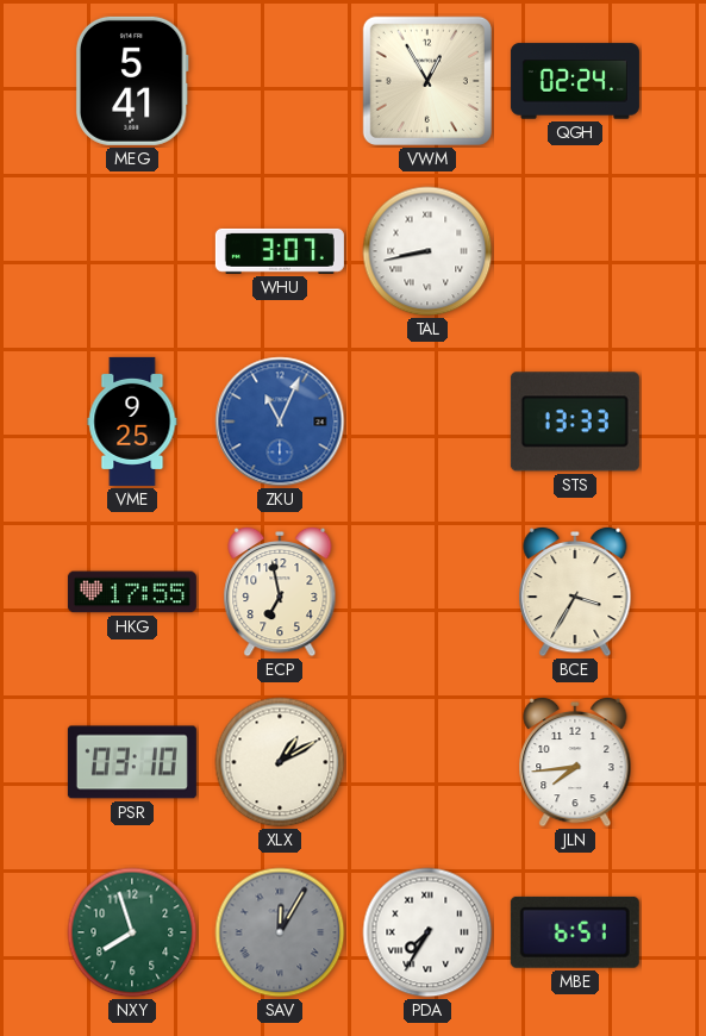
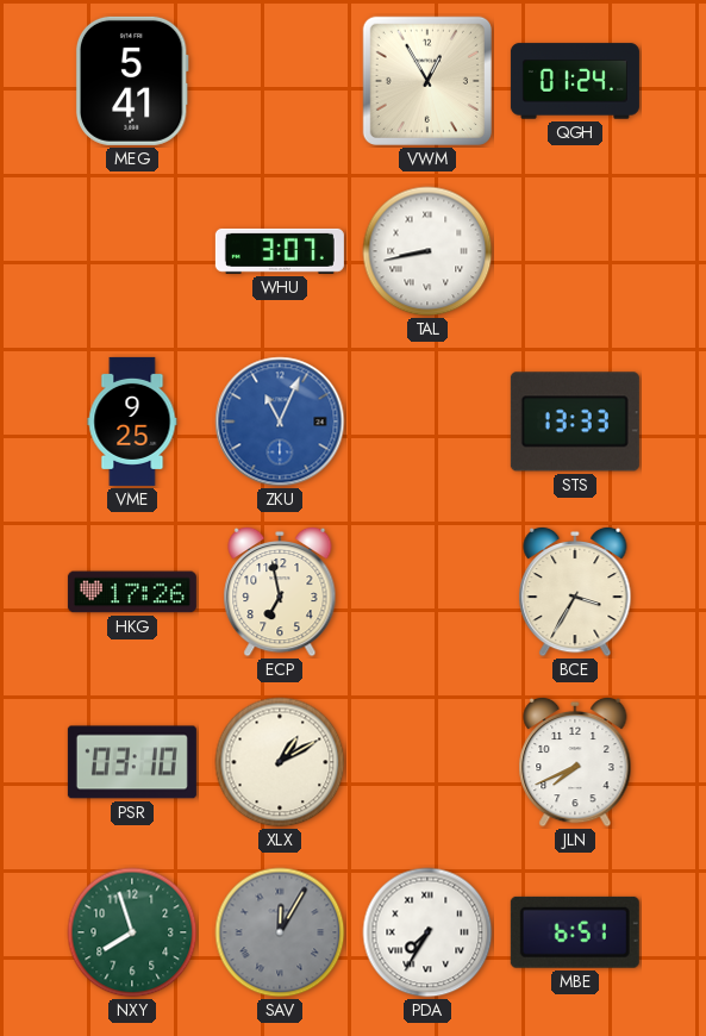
QGH: 02:24 -> 01:24
HKG: 17:55 -> 17:26
JLN: 7:44 -> 7:41
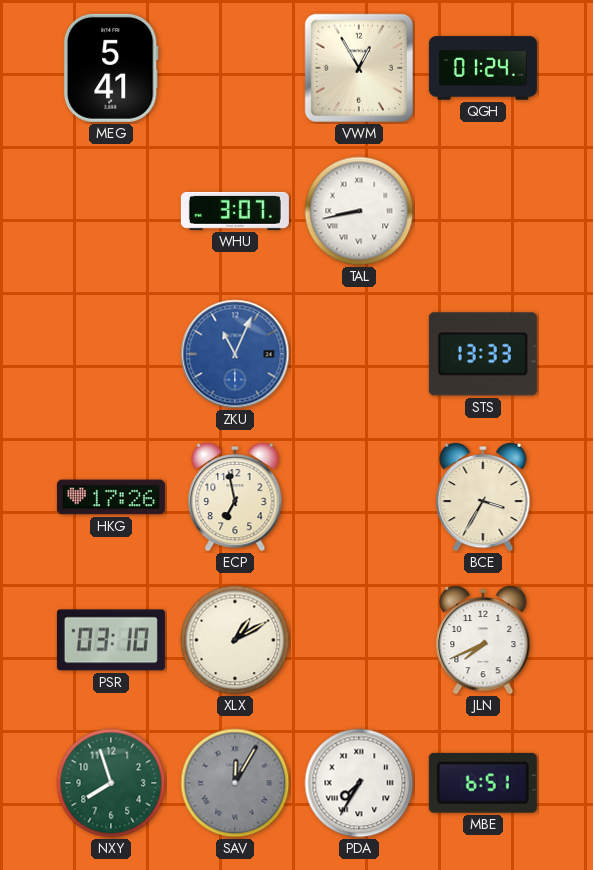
VME: 9:25 -> none
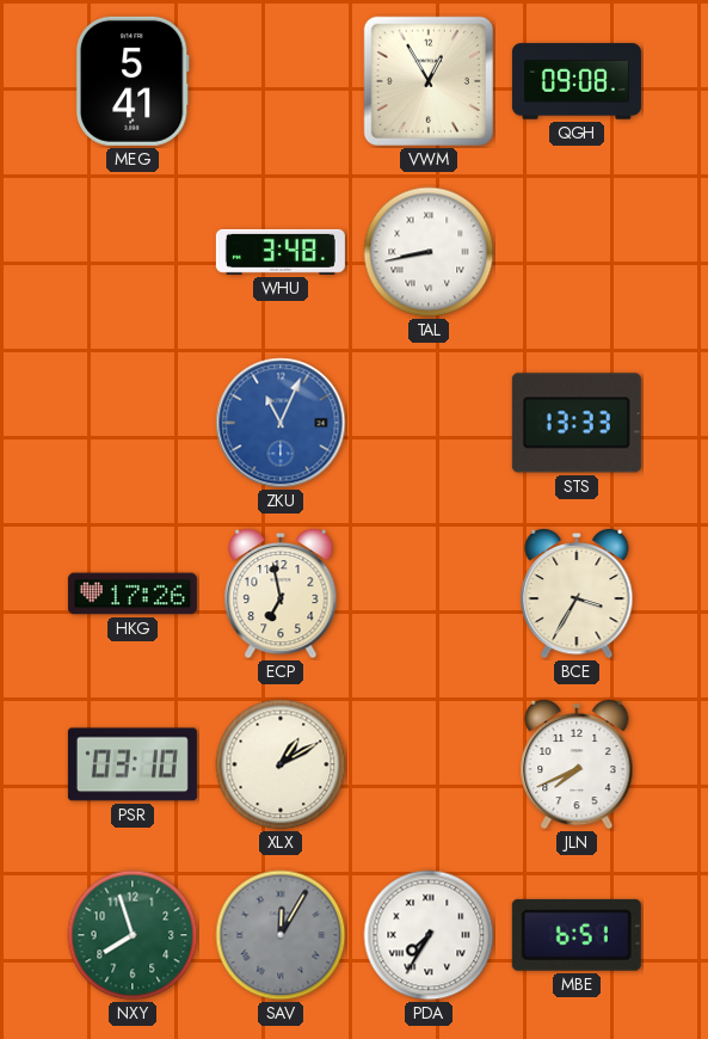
QGH: 01:24 -> 09:08
WHU: 3:07 -> 3:48
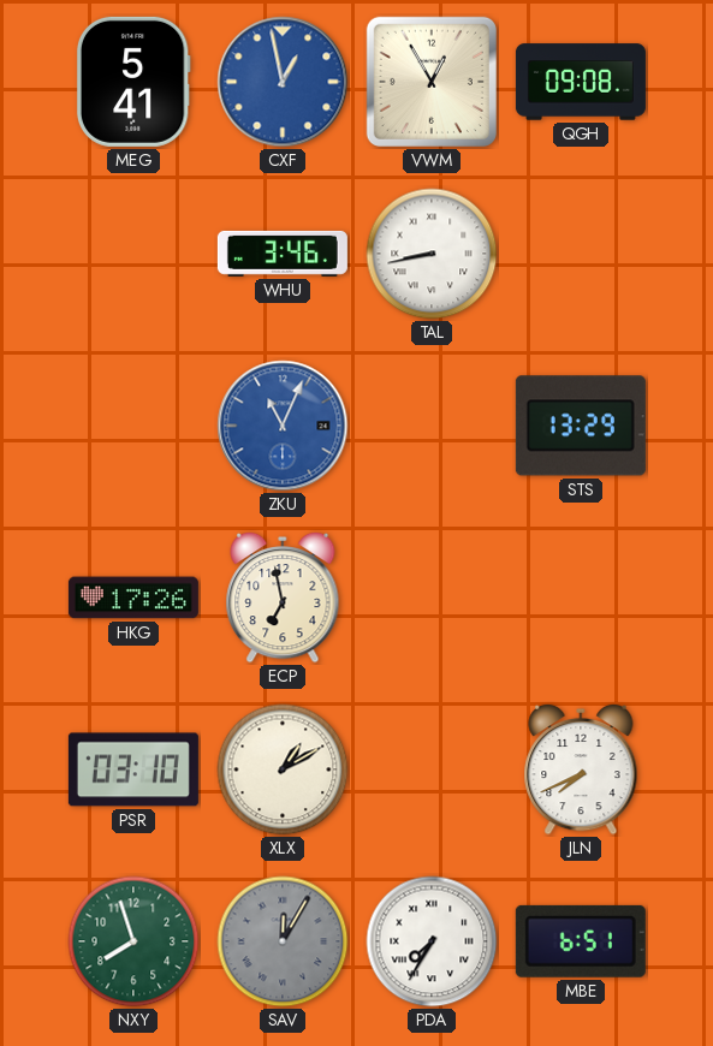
CXF: none -> 12:58
WHU: 3:48 -> 3:46
STS: 13:33 -> 13:29
BCE: 3:35 -> none
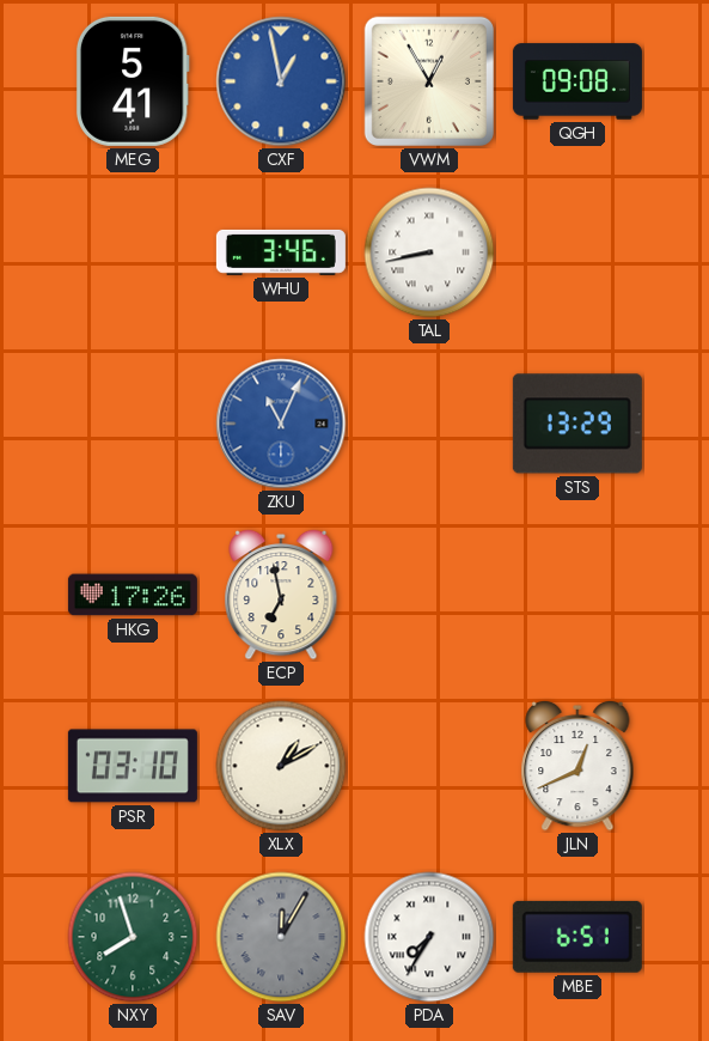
JLN: 7:41 -> 12:41
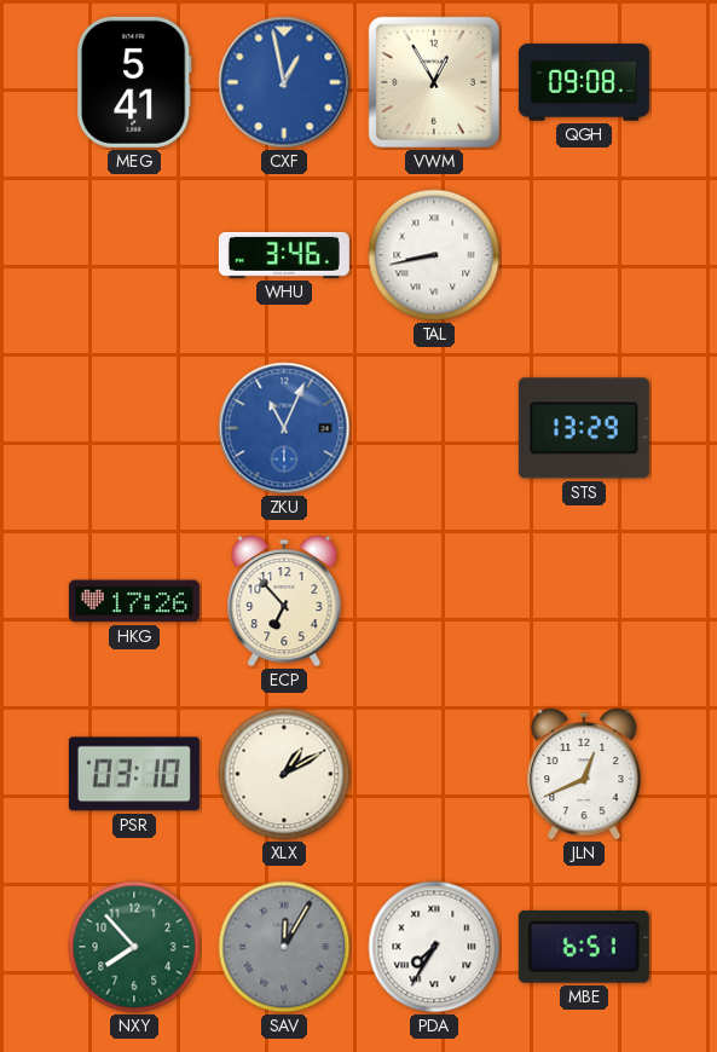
ECP: 6:58 -> 6:53
NXY: 7:57 -> 7:53
